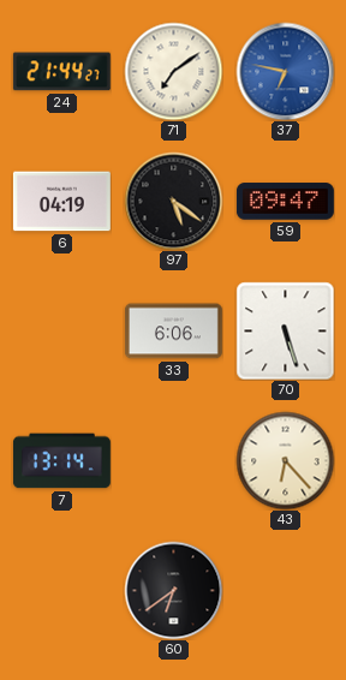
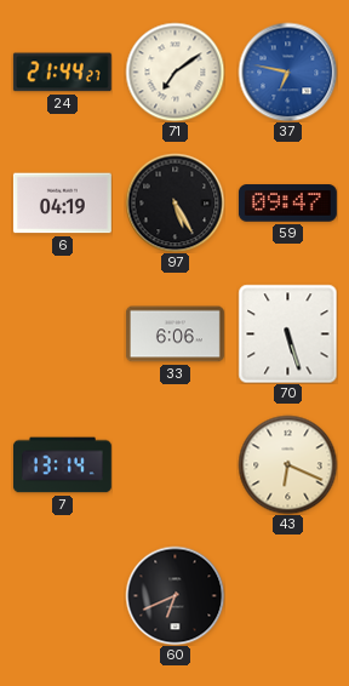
97: 5:21 -> 5:25
43: 6:23 -> 6:19
60: 6:39 -> 6:41
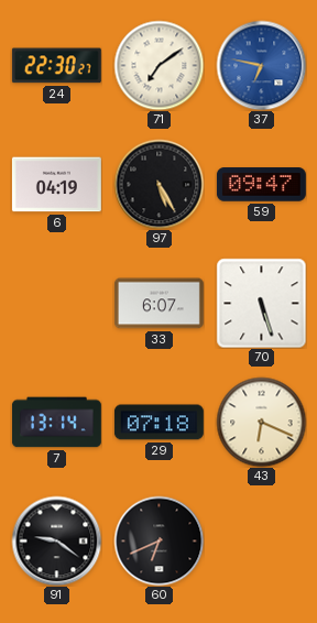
24: 21:44 -> 22:30
33: 6:06 -> 6:07
29: none -> 07:18
91: none -> 9:21
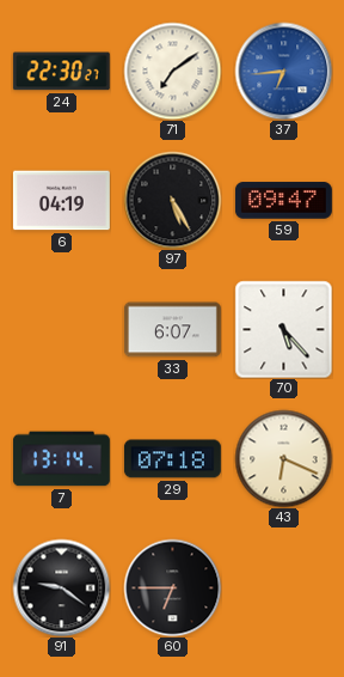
37: 6:47 -> 6:44
70: 5:27 -> 5:23
60: 6:41 -> 6:45
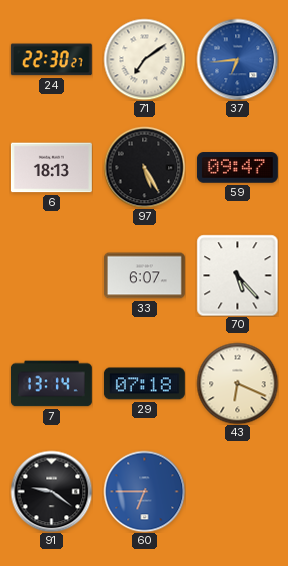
6: 04:19 -> 18:13
60 dial: black -> blue
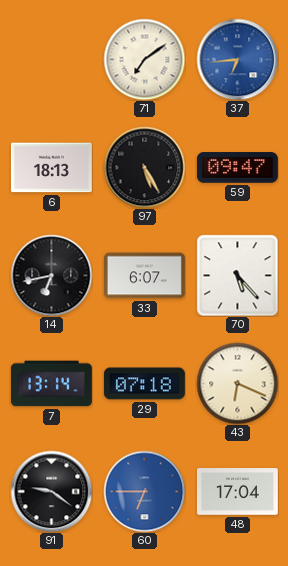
24: 22:30 -> none
14: none -> 6:43
48: none -> 17:04
